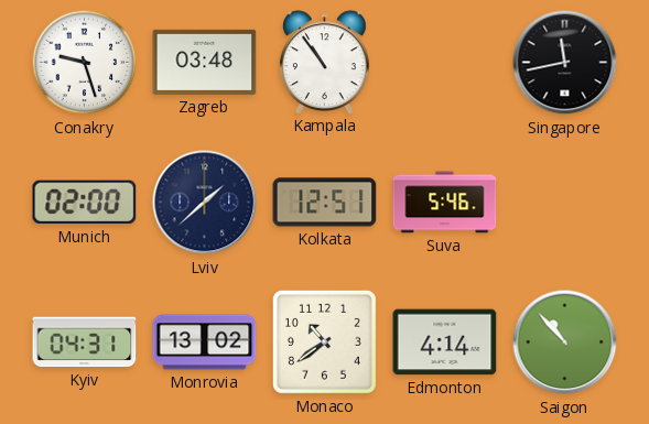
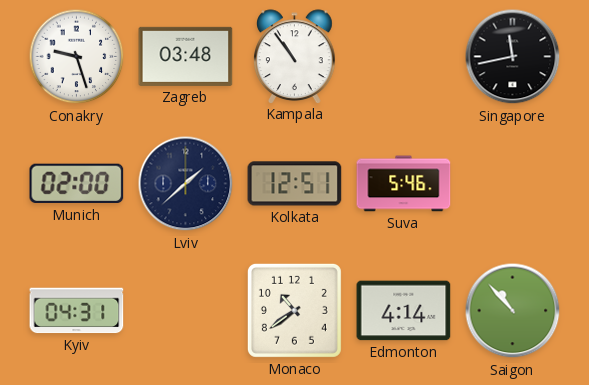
Monrovia: 13:02 -> none
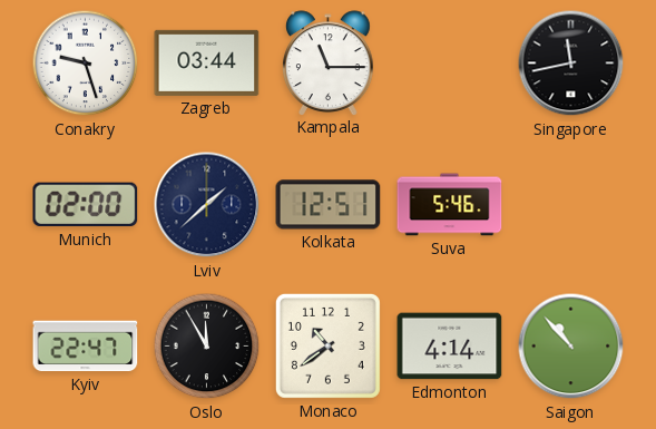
Zagreb: 03:48 -> 03:44
Kampala: 10:54 -> 11:15
Kyiv: 04:31 -> 22:47
Oslo: none -> 11:55
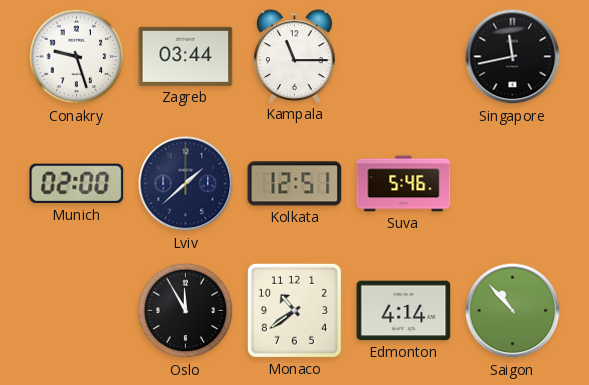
Kyiv: 22:47 -> none
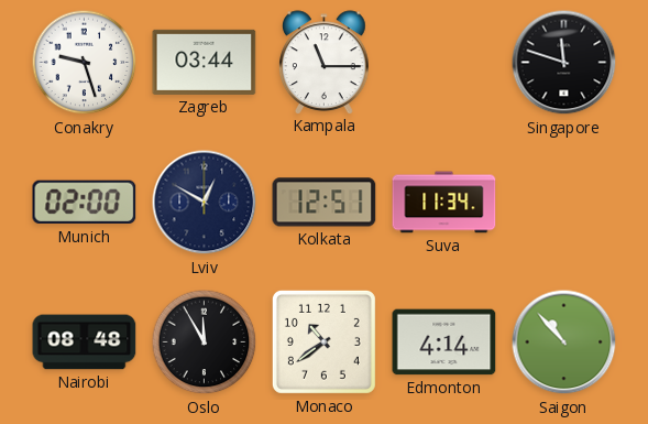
Singapore: 11:43 -> 11:48
Lviv: 1:38 -> 12:50
Suva: 5:46 -> 11:34
Nairobi: none -> 08:48
